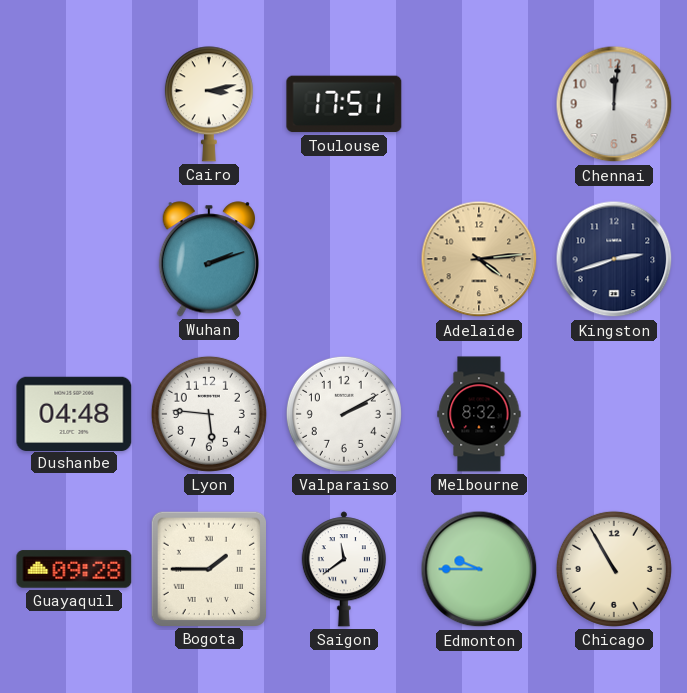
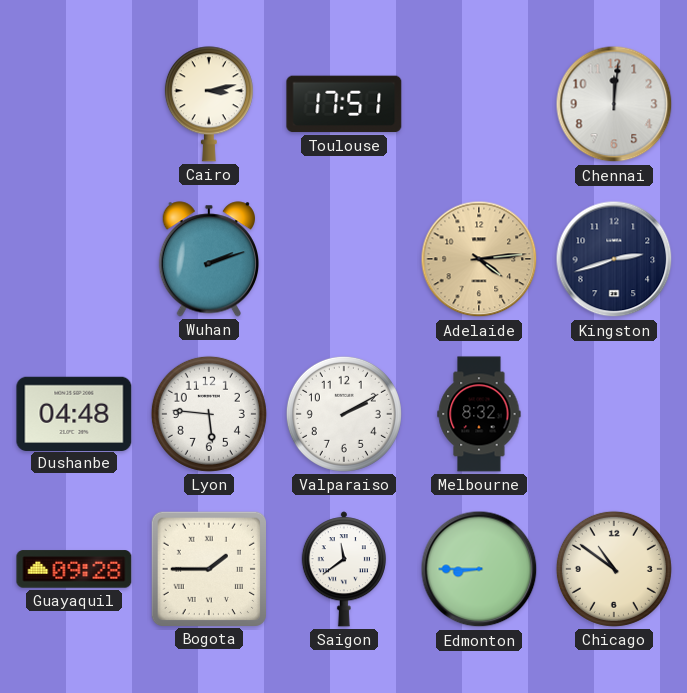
Edmonton: 9:45 -> 8:45
Chicago: 10:55 -> 10:51
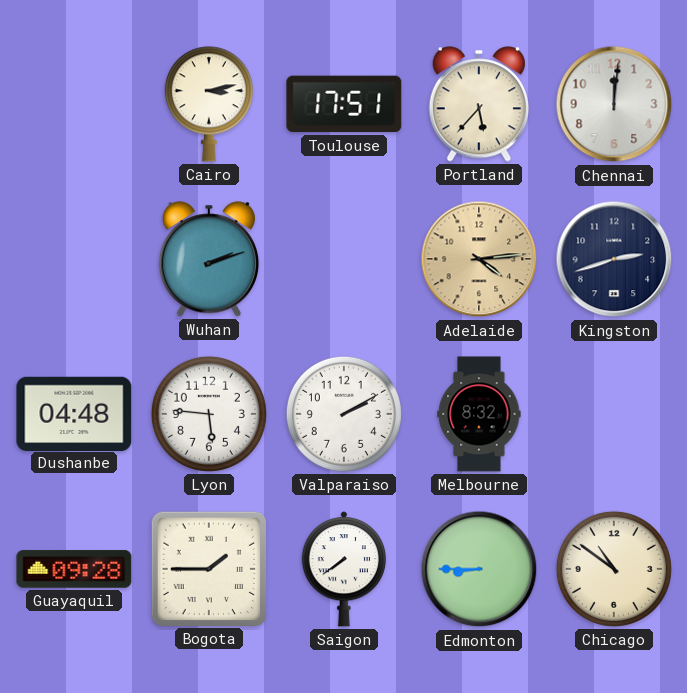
Portland: none -> 5:37
Saigon: 11:39 -> 7:39
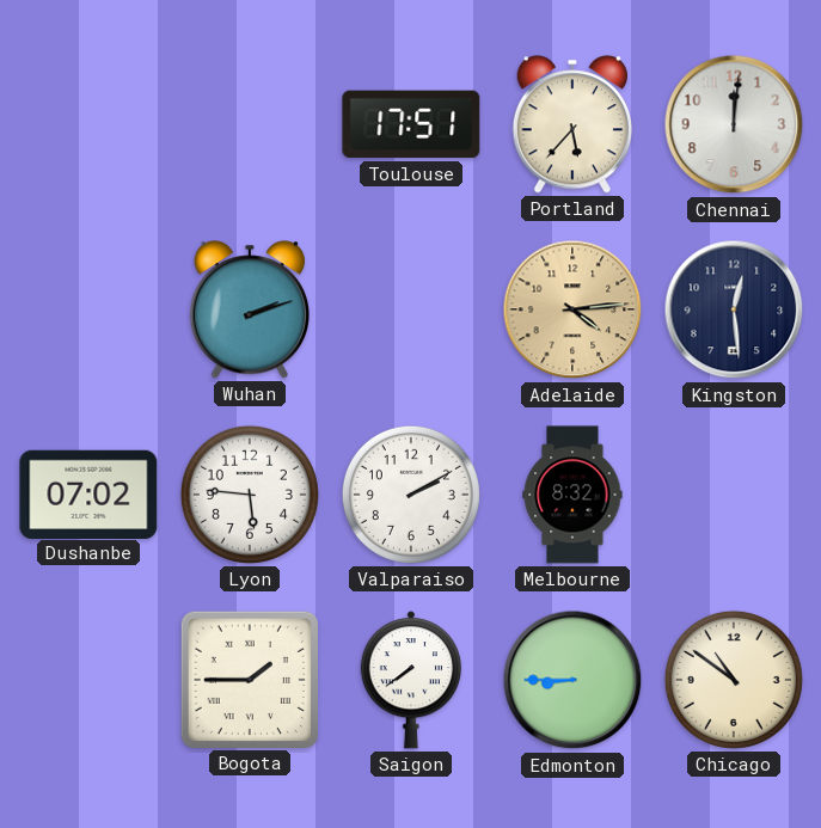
Cairo: 3:13 -> none
Kingston: 2:42 -> 12:29
Dushanbe: 04:48 -> 07:02
Guayaquil: 09:28 -> none
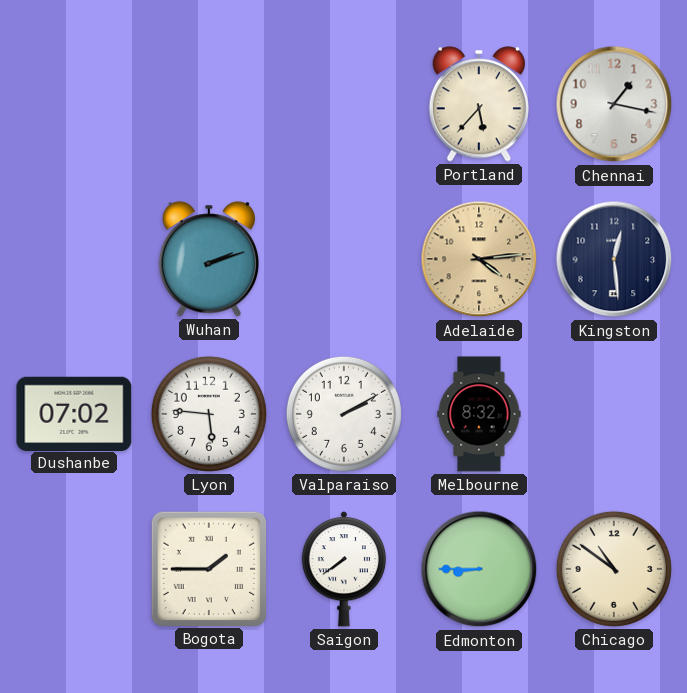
Toulouse: 17:51 -> none
Chennai: 12:01 -> 1:17
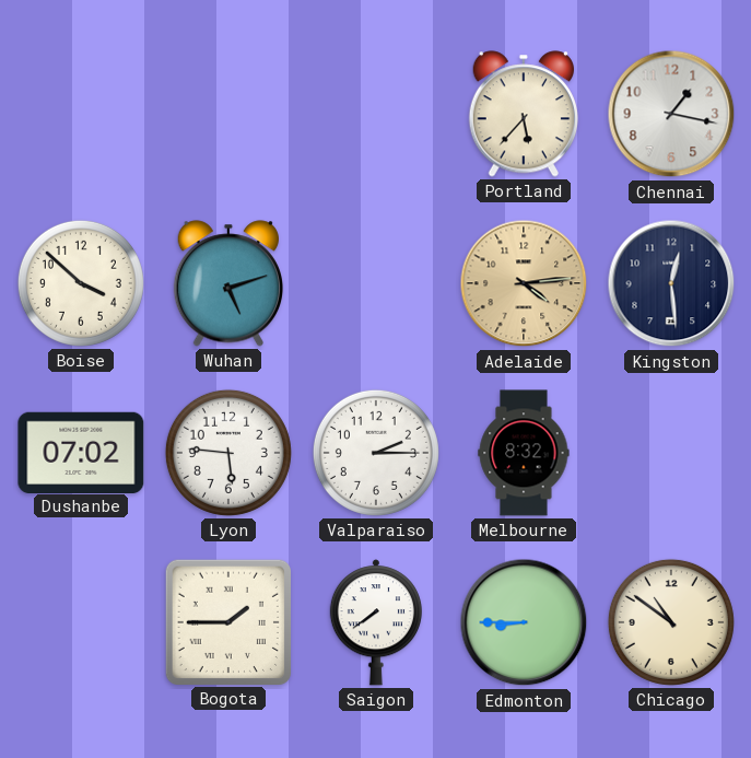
Boise: none -> 3:52
Wuhan: 2:12 -> 5:12
Valparaiso: 2:10 -> 2:15
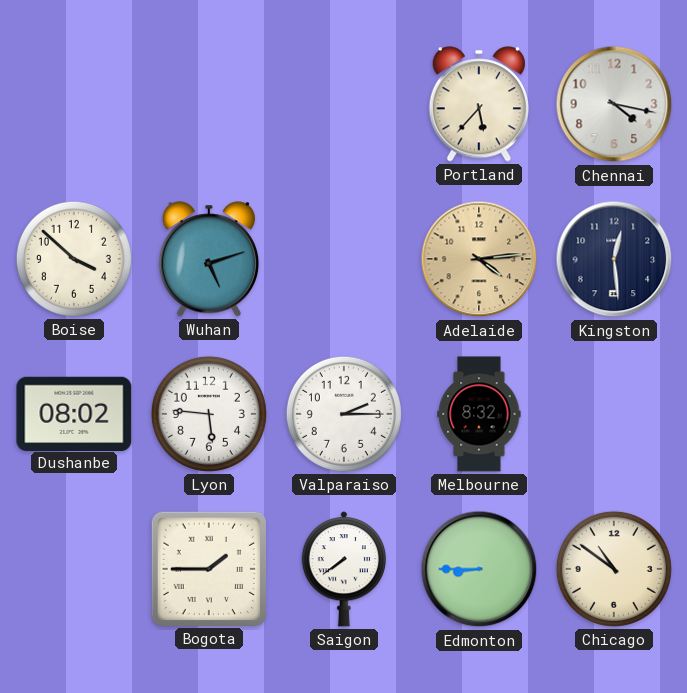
Chennai: 1:17 -> 4:17
Dushanbe: 07:02 -> 08:02
